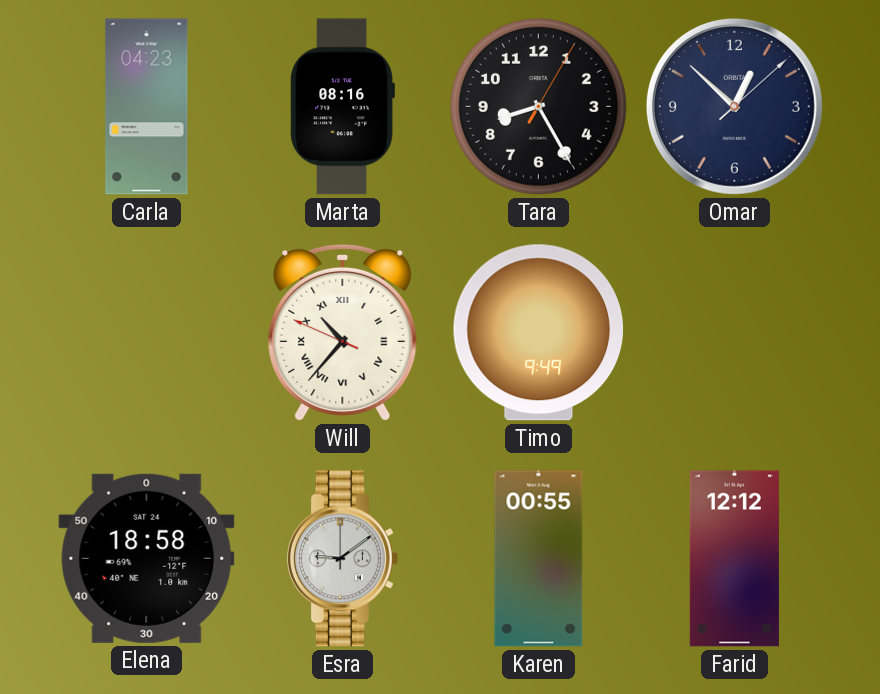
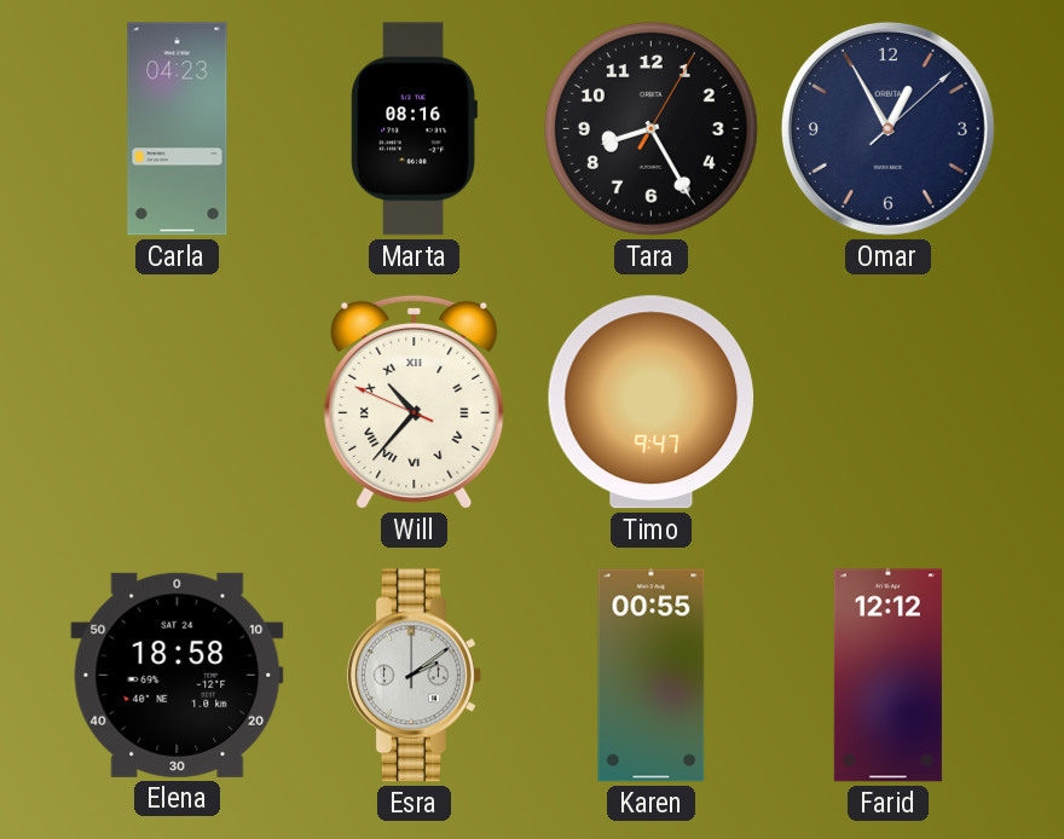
Omar: 12:52 -> 12:55
Timo: 9:49 -> 9:47
Esra: 9:09 -> 2:09
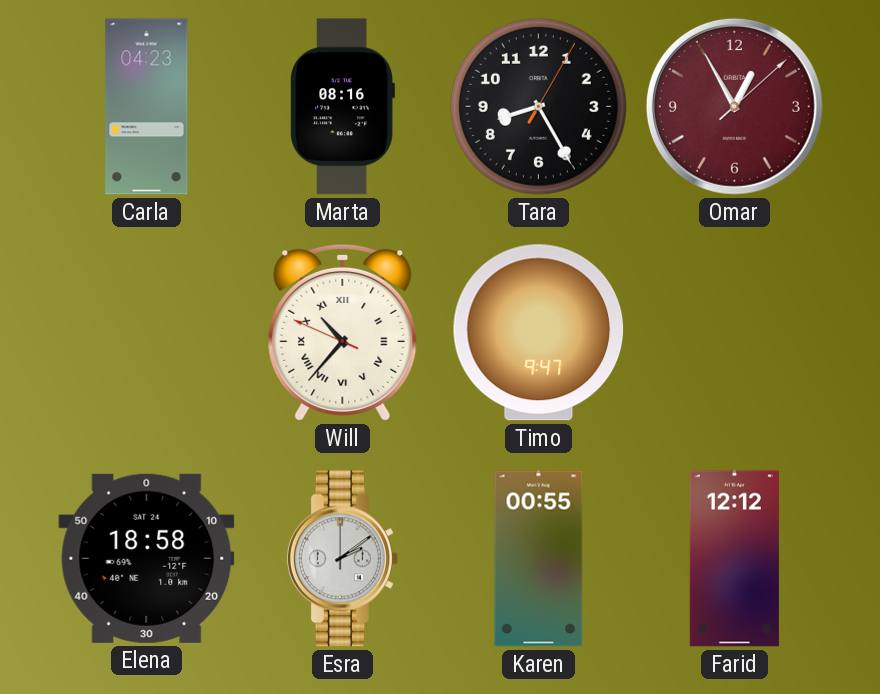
Omar dial: navy -> burgundy
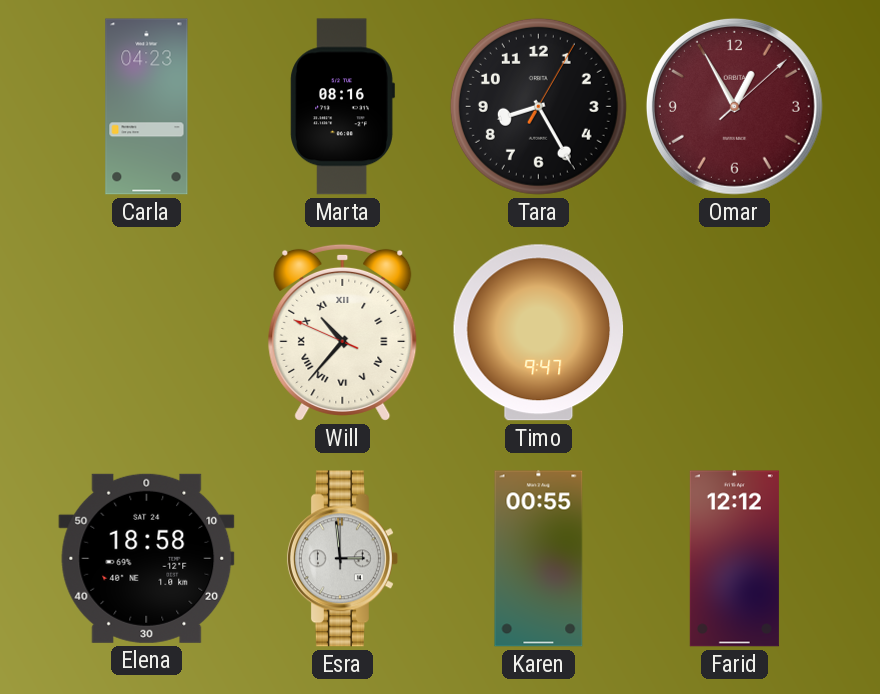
Esra: 2:09 -> 2:59
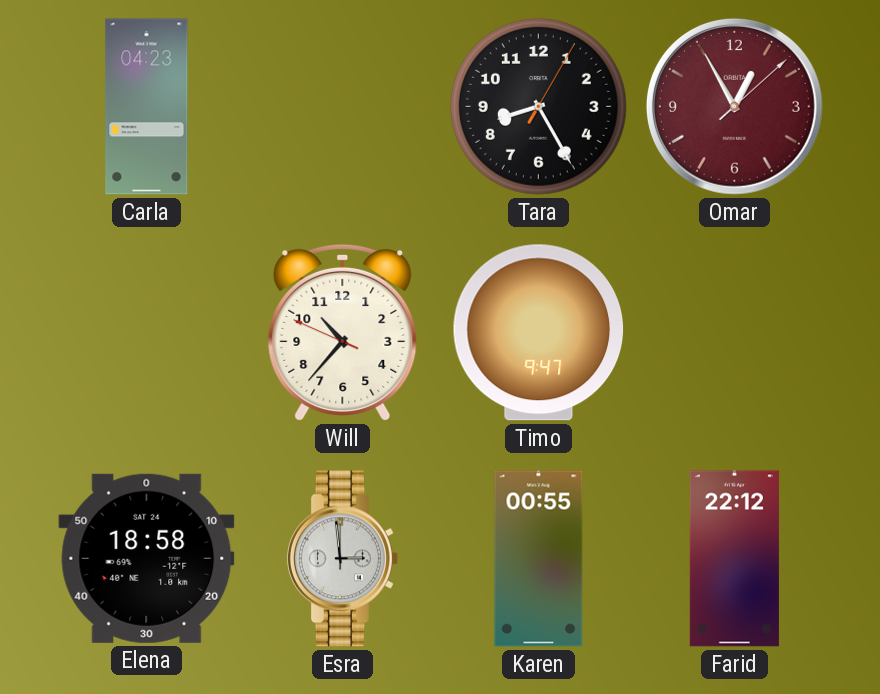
Marta: 08:16 -> none
Will numerals: Roman -> Arabic
Farid: 12:12 -> 22:12
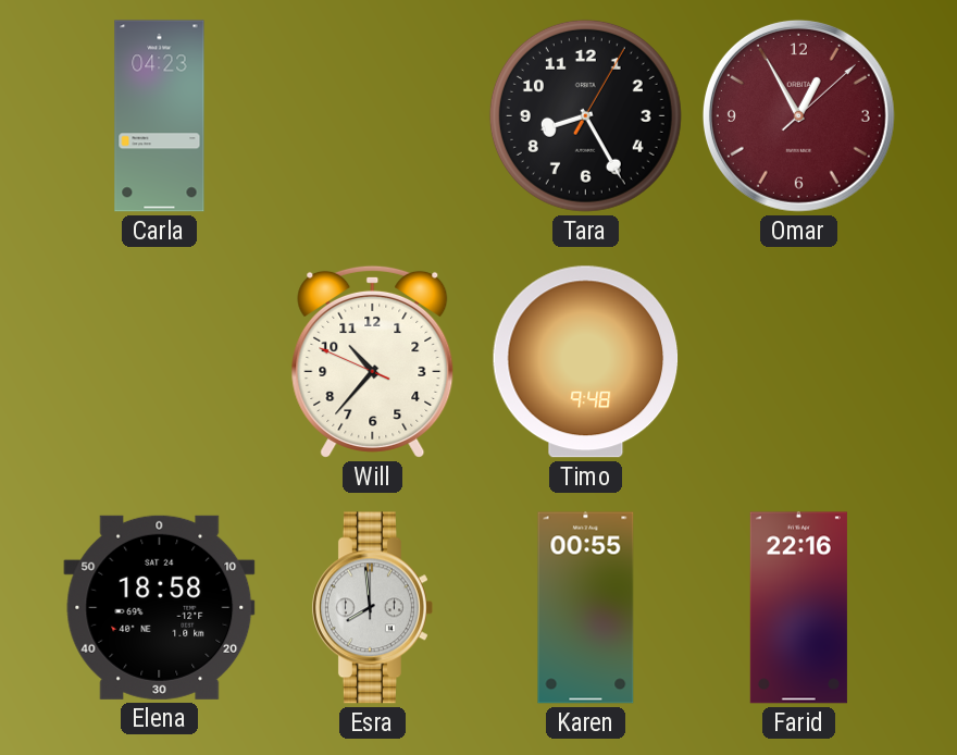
Timo: 9:47 -> 9:48
Esra: 2:59 -> 7:59
Farid: 22:12 -> 22:16
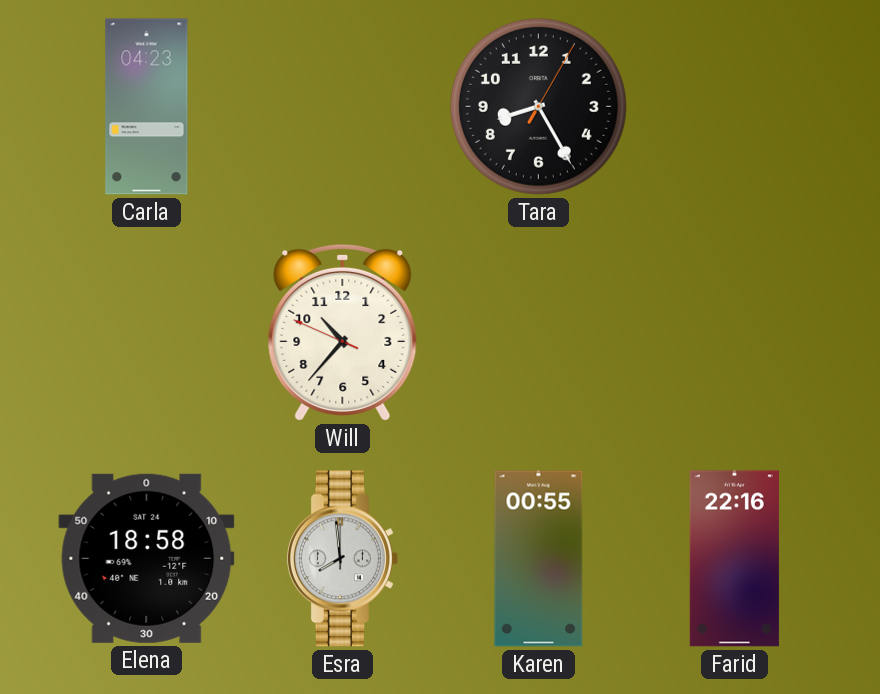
Omar: 12:55 -> none
Timo: 9:48 -> none
